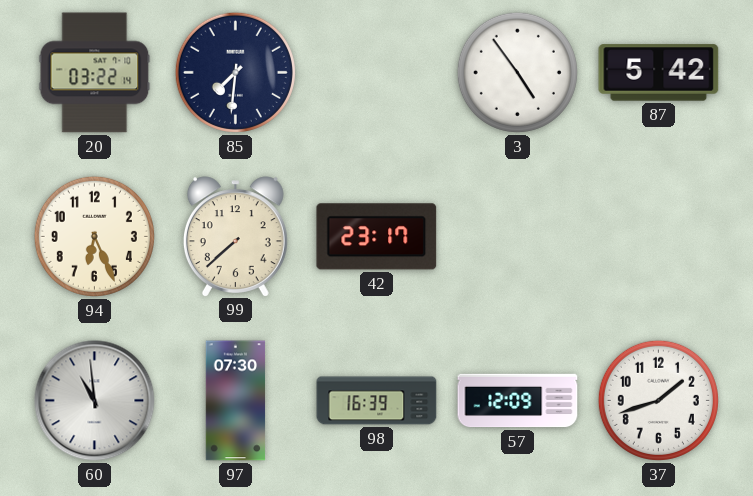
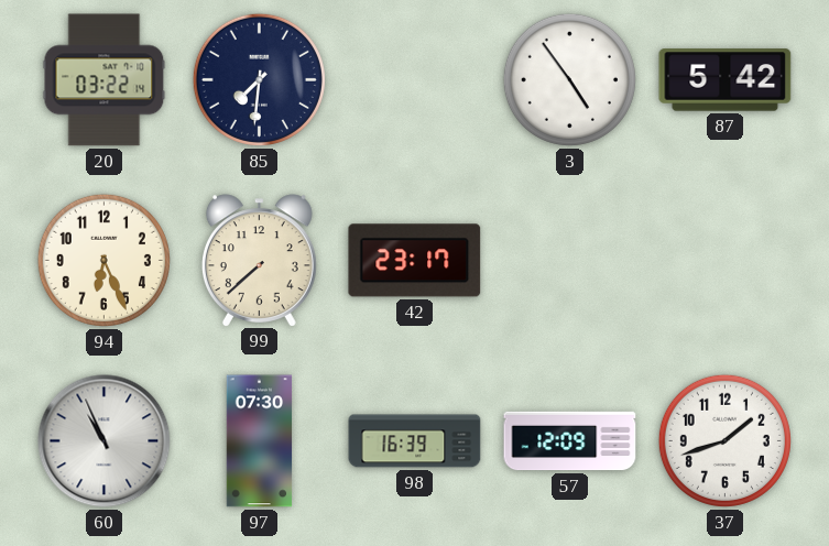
60: 10:59 -> 10:56
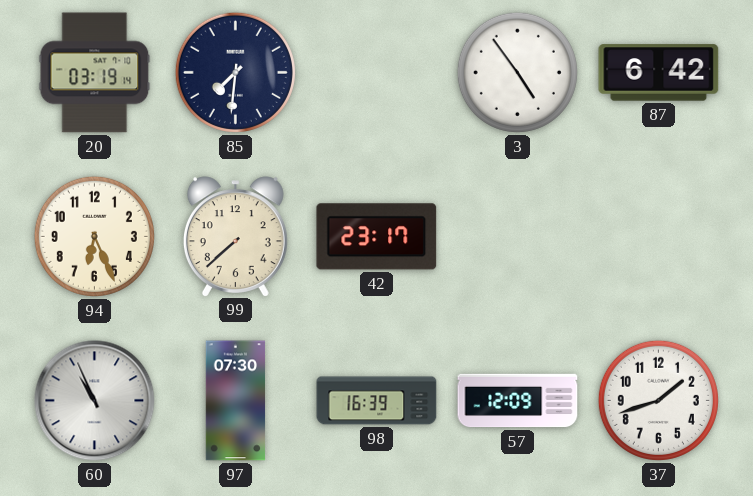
20: 03:22 -> 03:19
87: 5:42 -> 6:42
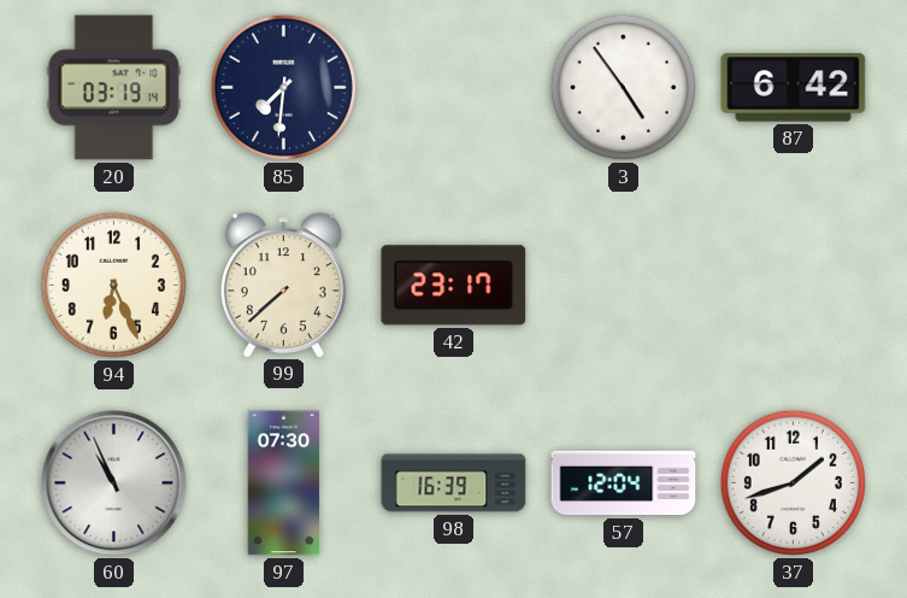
57: 12:09 -> 12:04
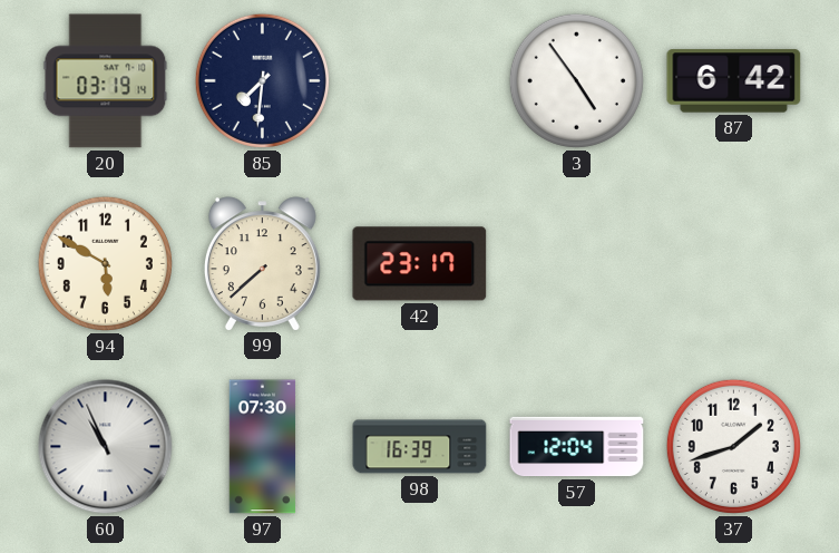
94: 6:26 -> 5:50
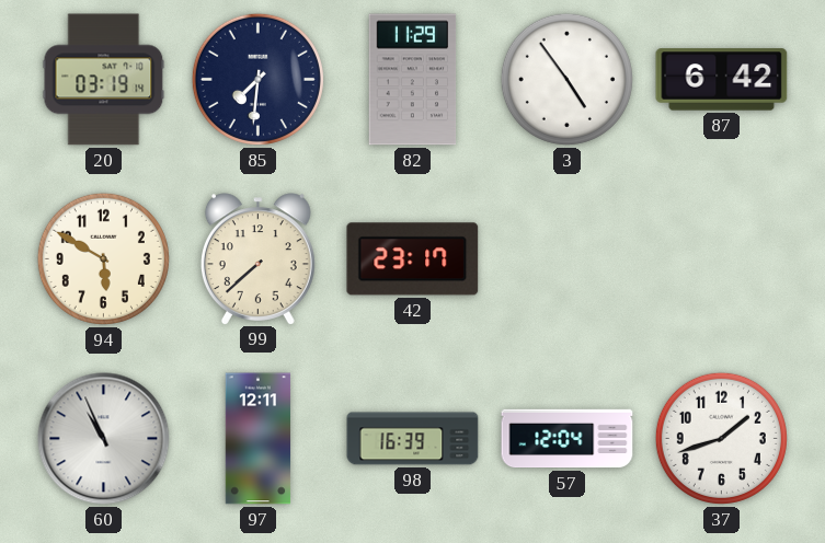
82: none -> 11:29
97: 07:30 -> 12:11
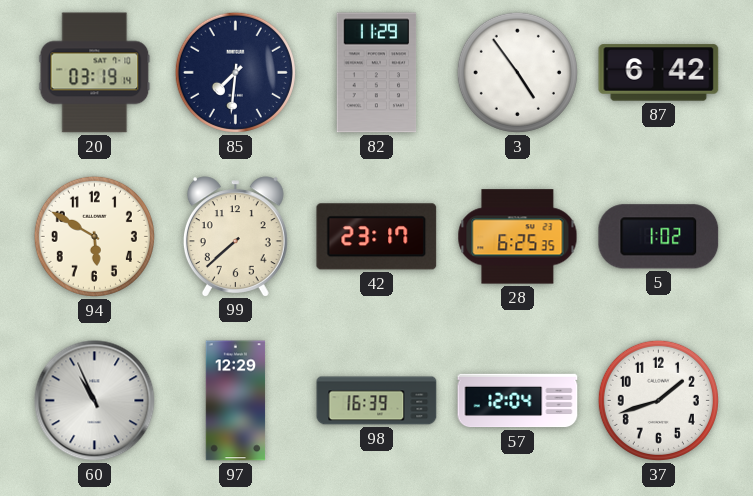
28: none -> 6:25
5: none -> 1:02
97: 12:11 -> 12:29
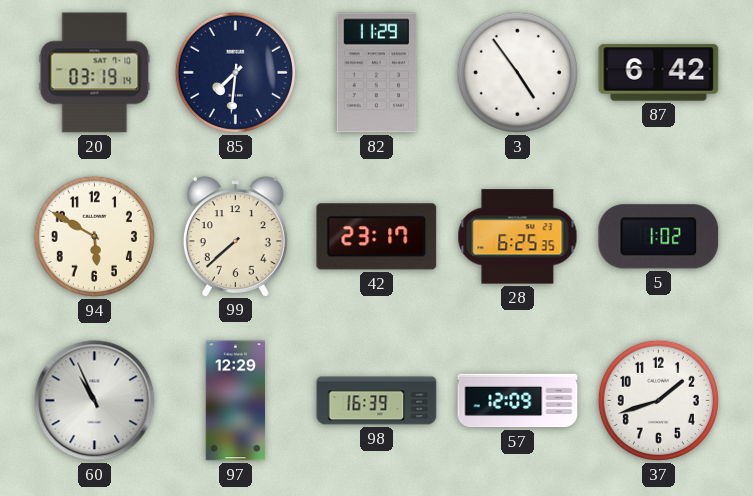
57: 12:04 -> 12:09
